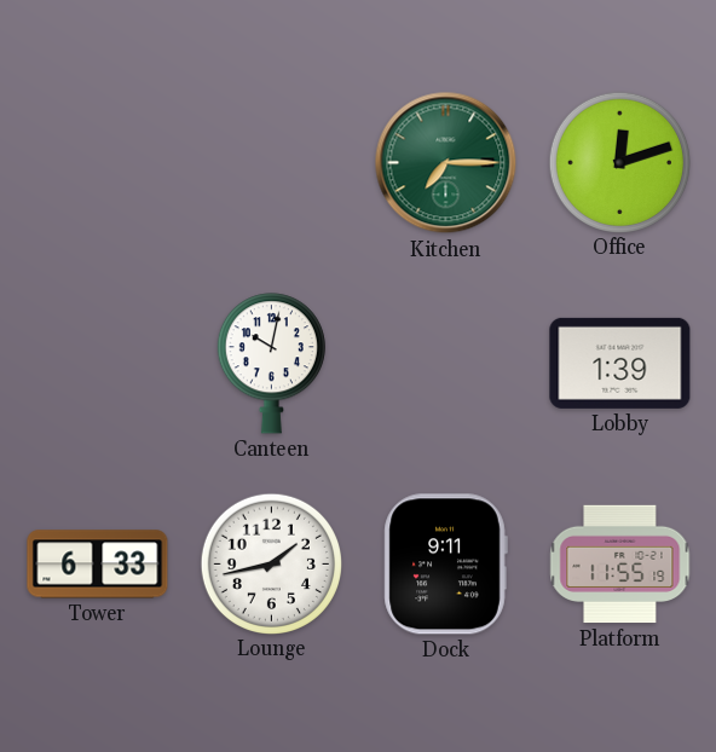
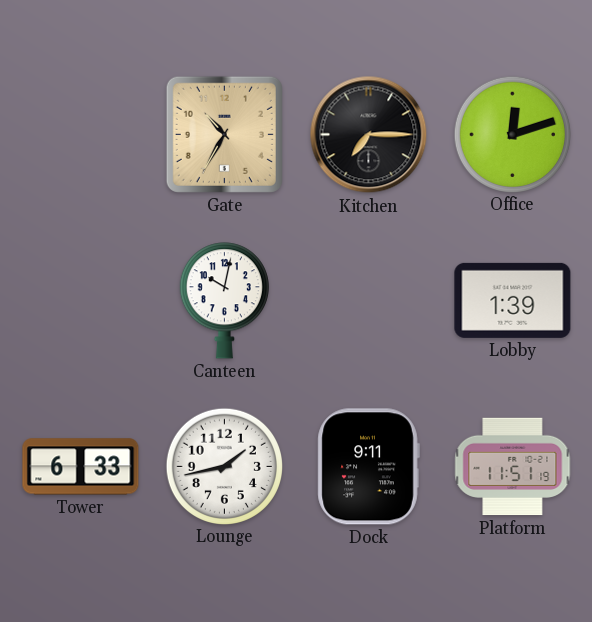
Gate: none -> 10:35
Kitchen dial: green -> black
Platform: 11:55 -> 11:51
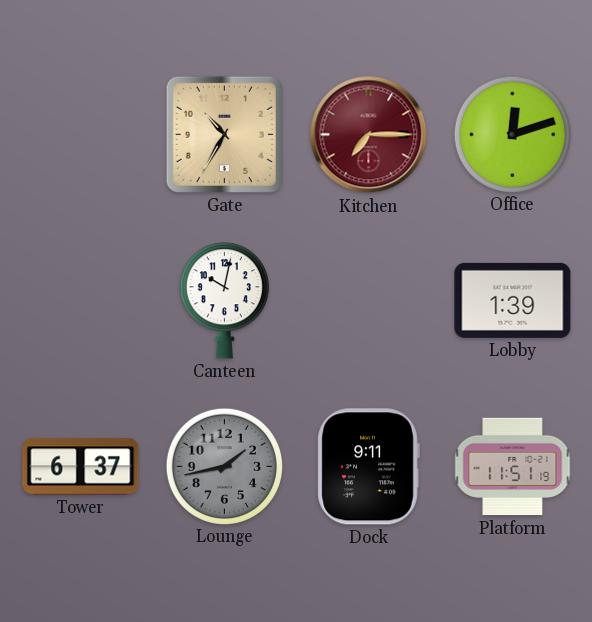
Kitchen dial: black -> burgundy
Tower: 6:33 -> 6:37
Lounge dial: white -> grey
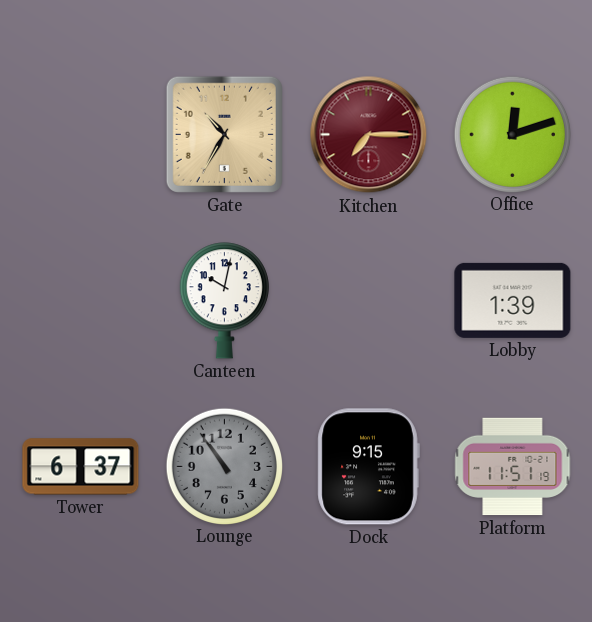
Lounge: 1:43 -> 10:54
Dock: 9:11 -> 9:15
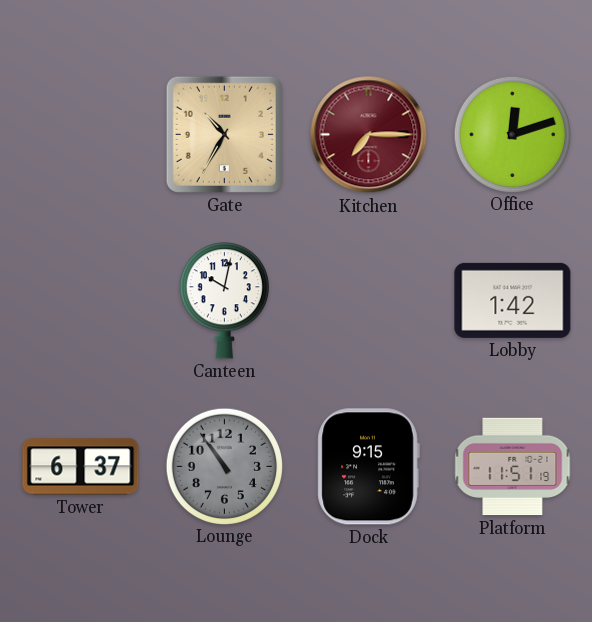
Lobby: 1:39 -> 1:42
